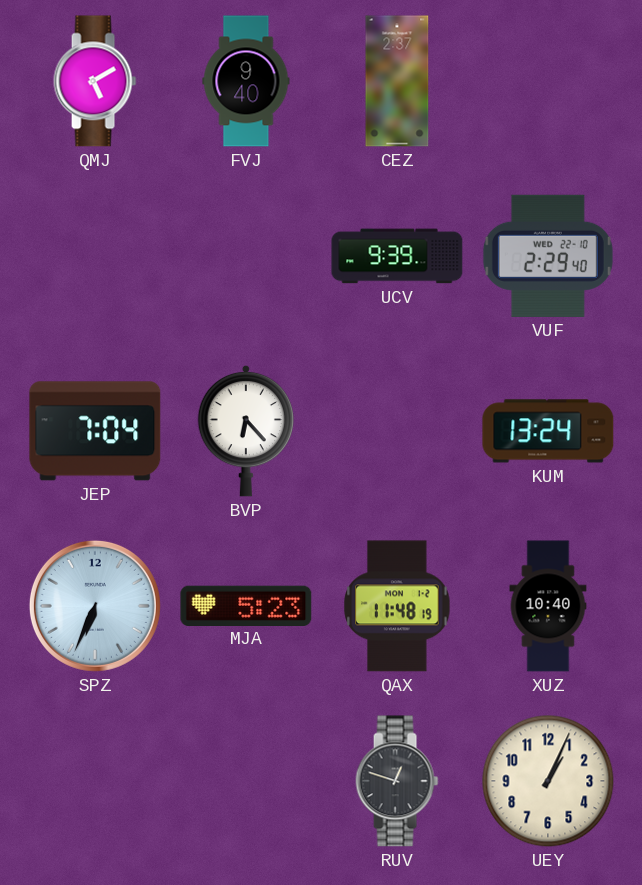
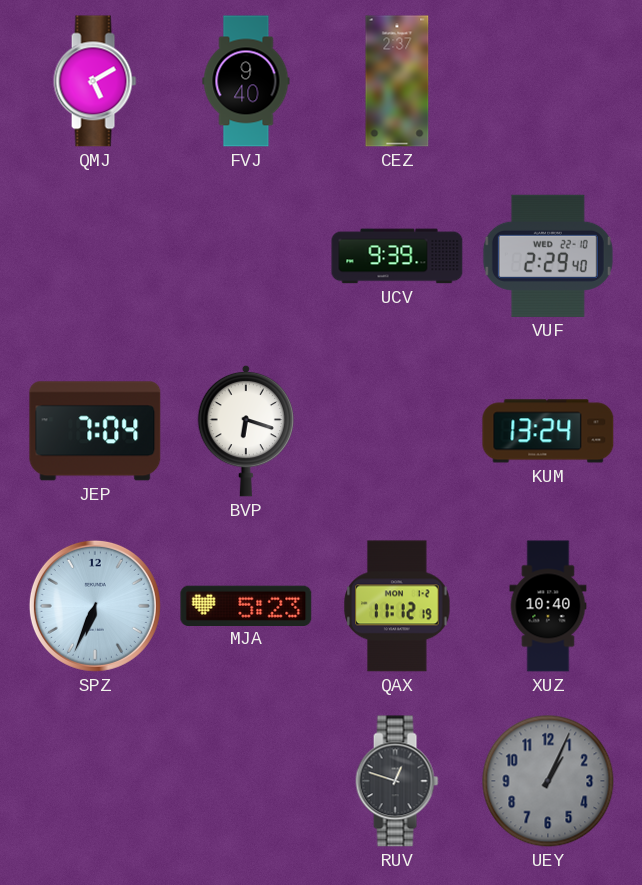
BVP: 6:23 -> 6:18
QAX: 11:48 -> 11:12
UEY dial: cream -> grey
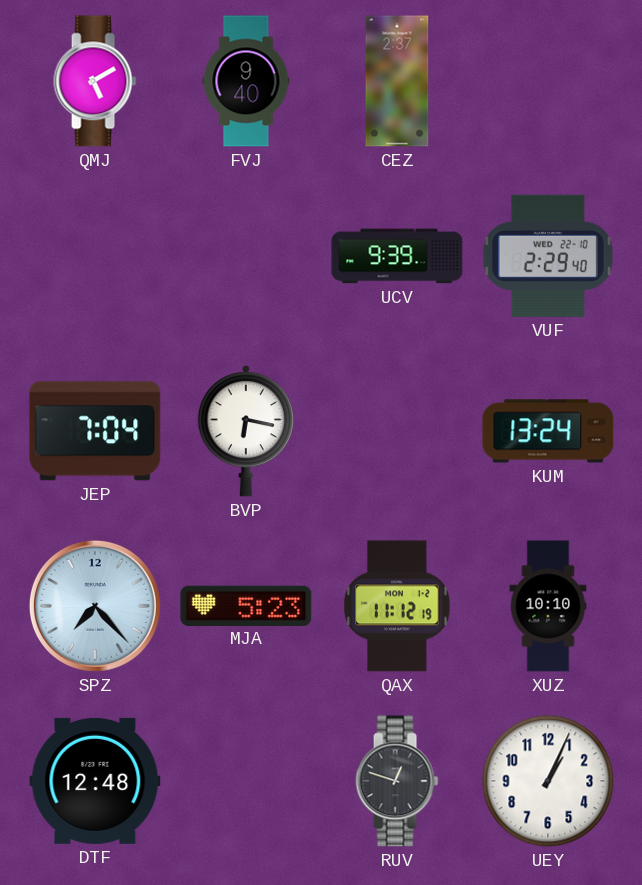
BVP: 6:18 -> 6:17
SPZ: 6:34 -> 7:23
XUZ: 10:40 -> 10:10
DTF: none -> 12:48
UEY dial: grey -> white
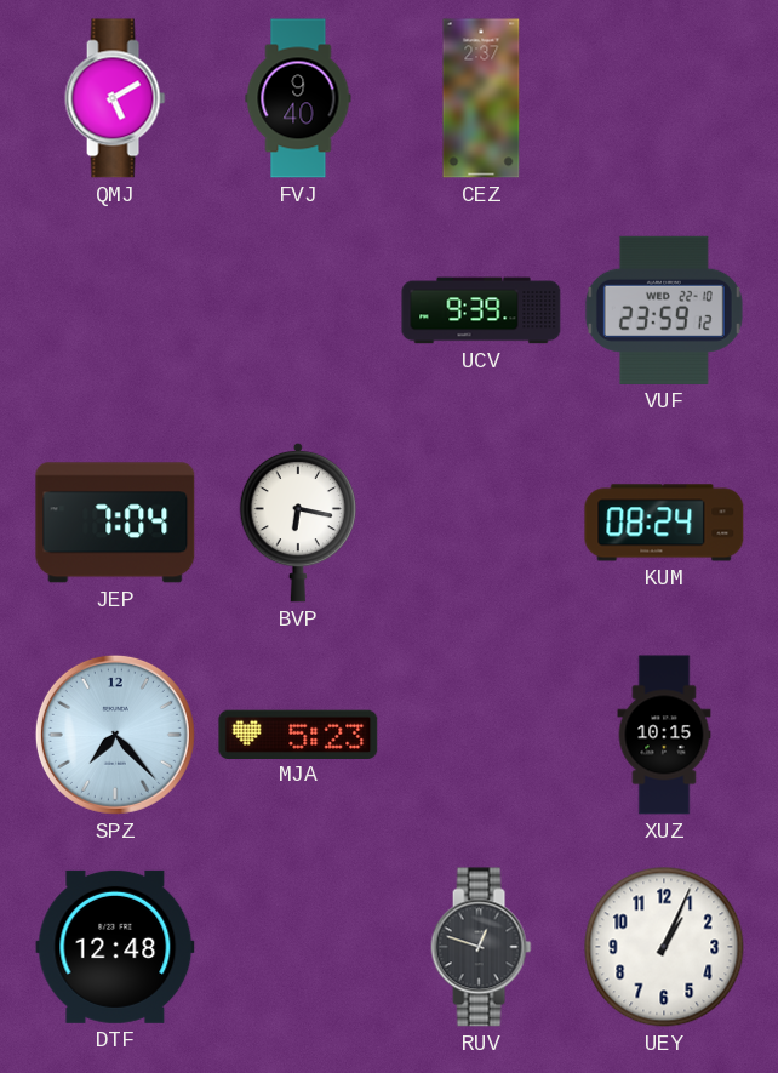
VUF: 2:29 -> 23:59
KUM: 13:24 -> 08:24
QAX: 11:12 -> none
XUZ: 10:10 -> 10:15
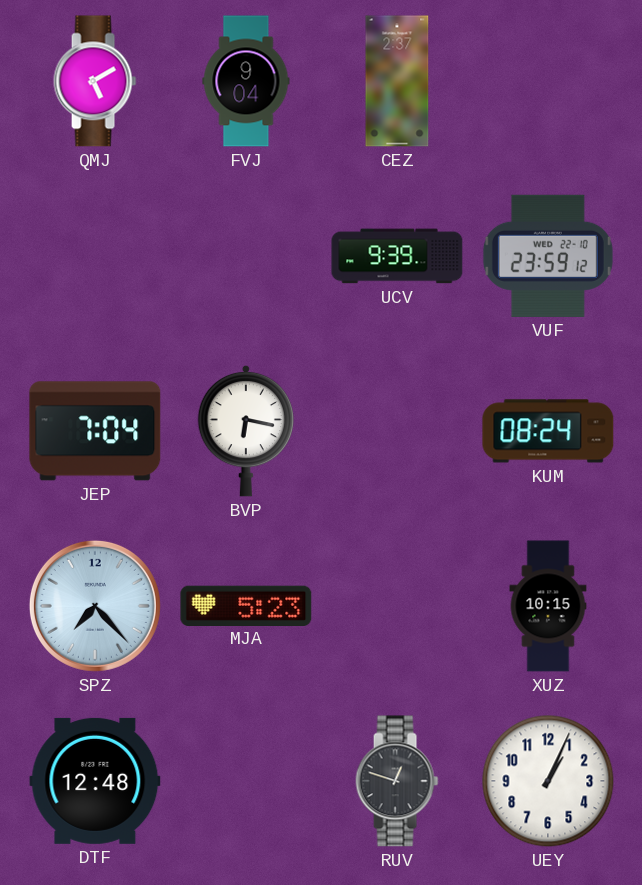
FVJ: 9:40 -> 9:04
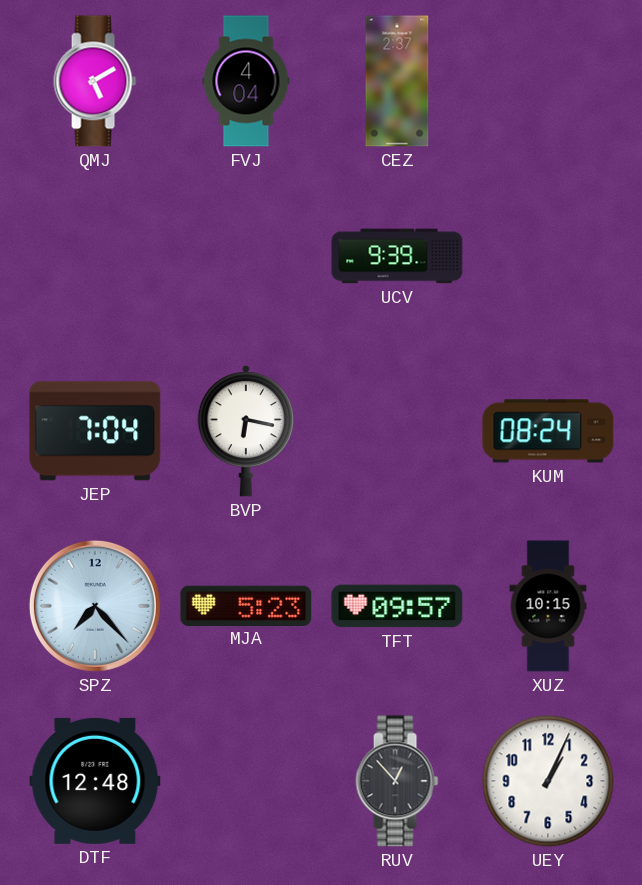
FVJ: 9:04 -> 4:04
VUF: 23:59 -> none
TFT: none -> 09:57
RUV: 12:48 -> 12:53
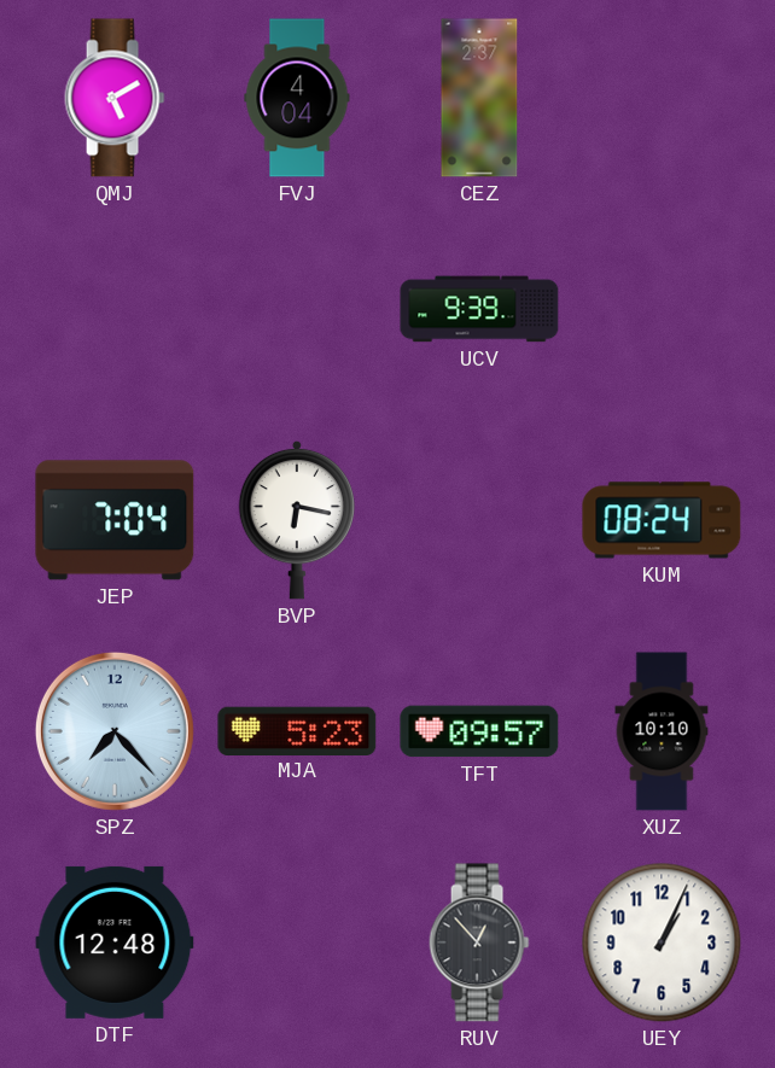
XUZ: 10:15 -> 10:10
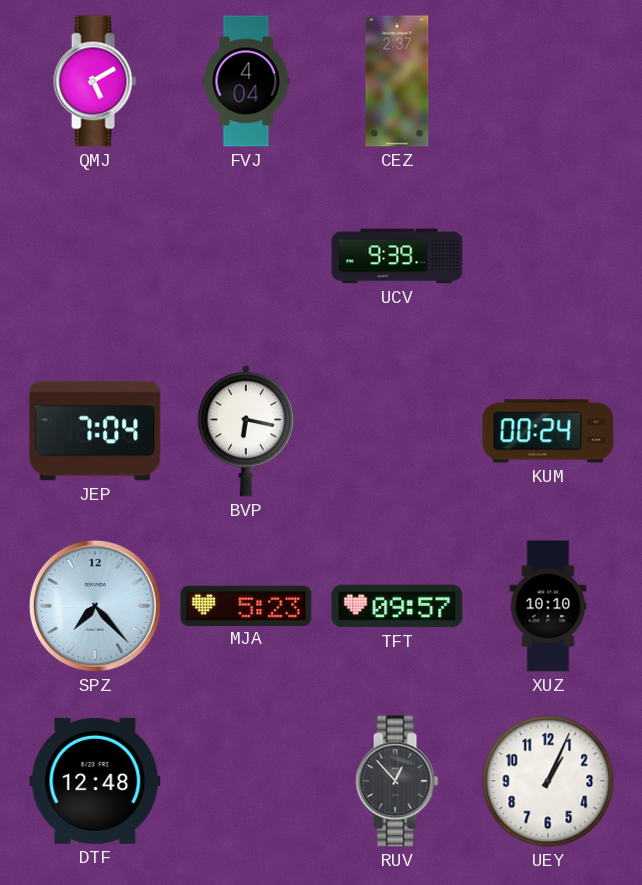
KUM: 08:24 -> 00:24
